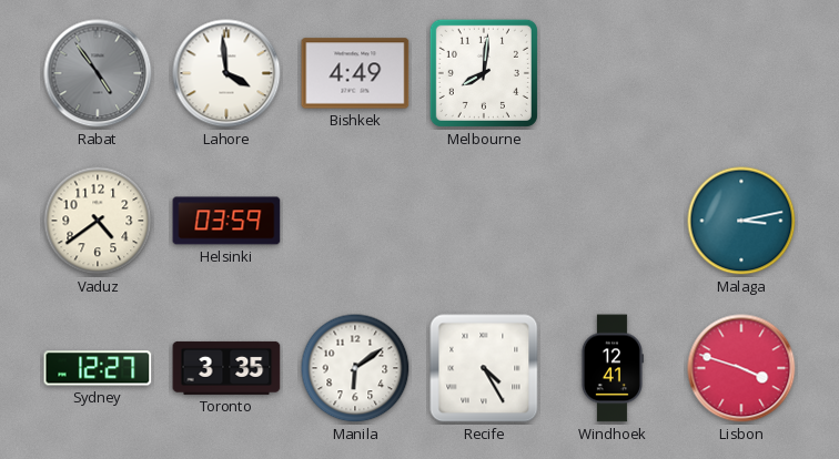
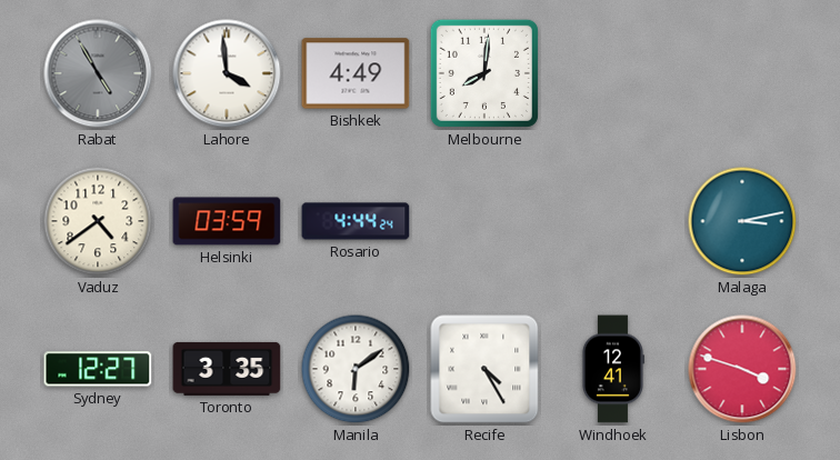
Rabat: 4:54 -> 4:55
Rosario: none -> 4:44
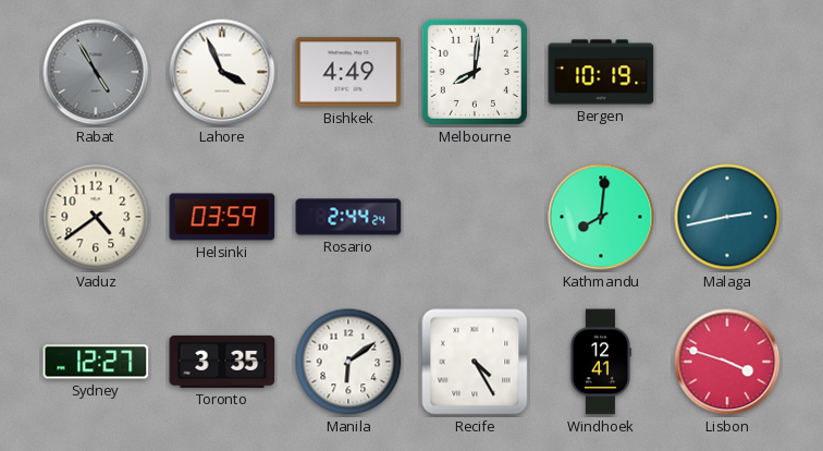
Lahore: 3:59 -> 3:56
Bergen: none -> 10:19
Rosario: 4:44 -> 2:44
Kathmandu: none -> 8:01
Malaga: 3:13 -> 2:43
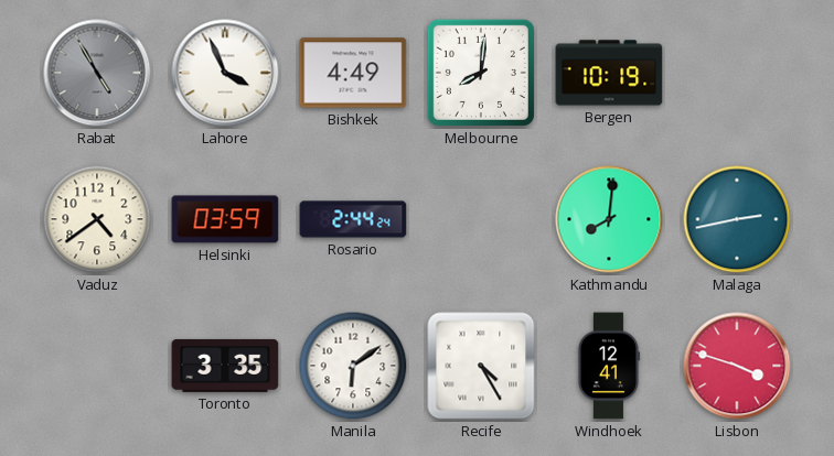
Sydney: 12:27 -> none
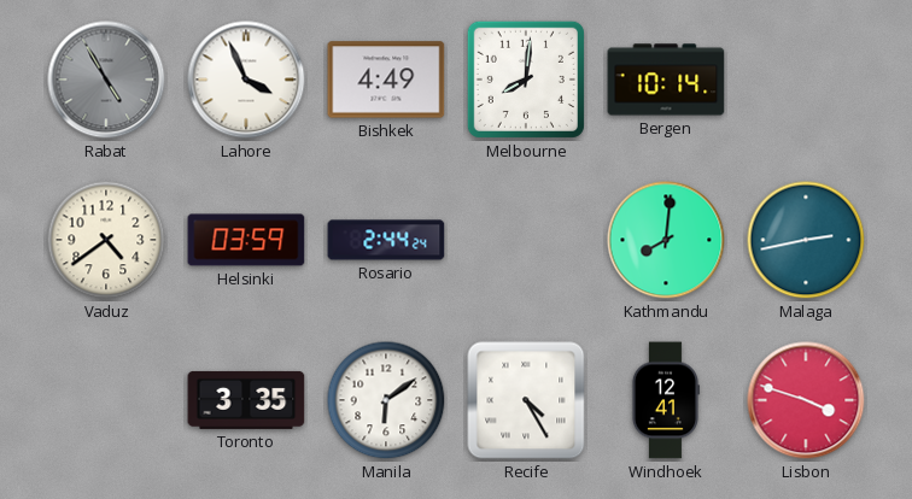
Bergen: 10:19 -> 10:14
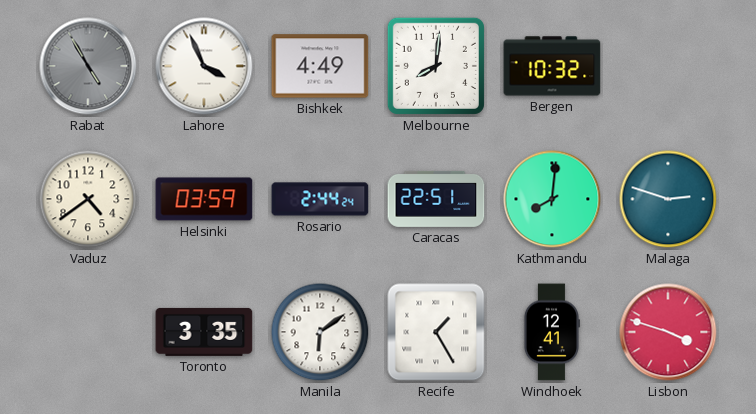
Bergen: 10:14 -> 10:32
Caracas: none -> 22:51
Malaga: 2:43 -> 2:48
Recife: 4:25 -> 1:25
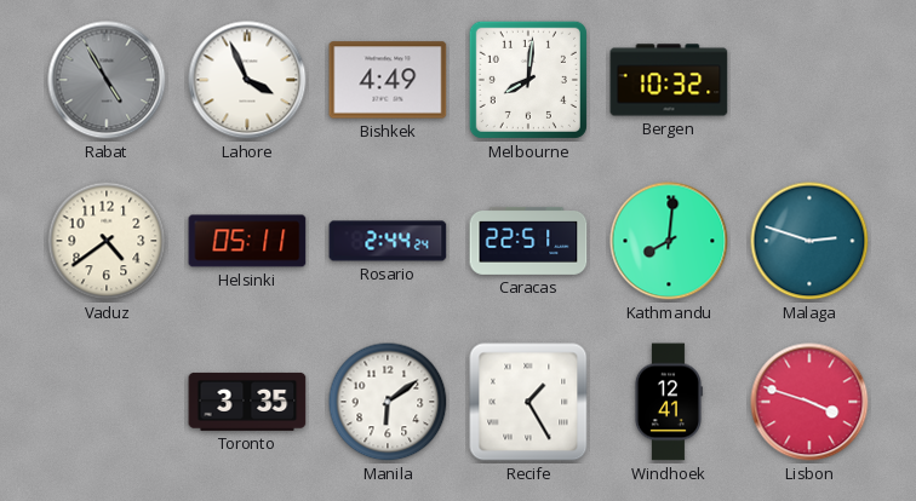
Helsinki: 03:59 -> 05:11
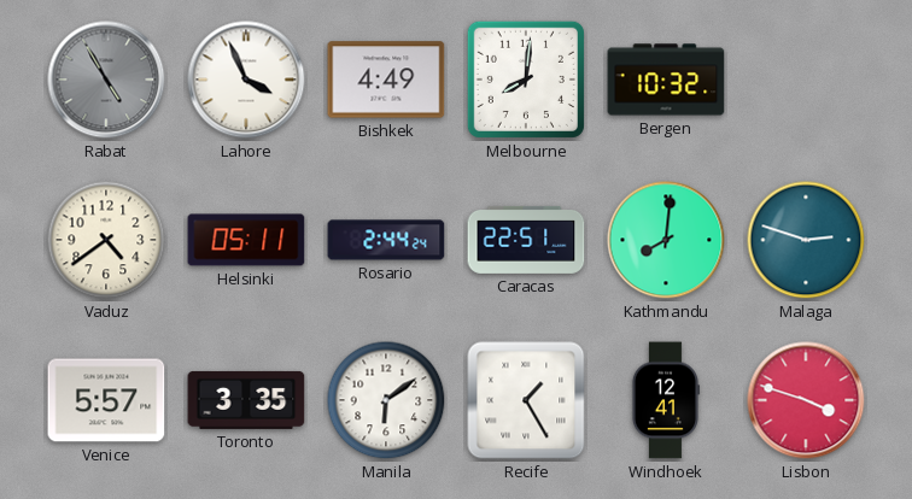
Venice: none -> 5:57
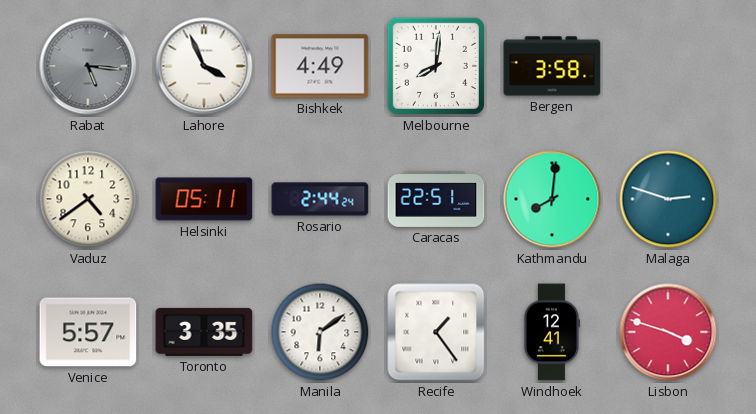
Rabat: 4:55 -> 5:16
Bergen: 10:32 -> 3:58
Recife: 1:25 -> 1:24
